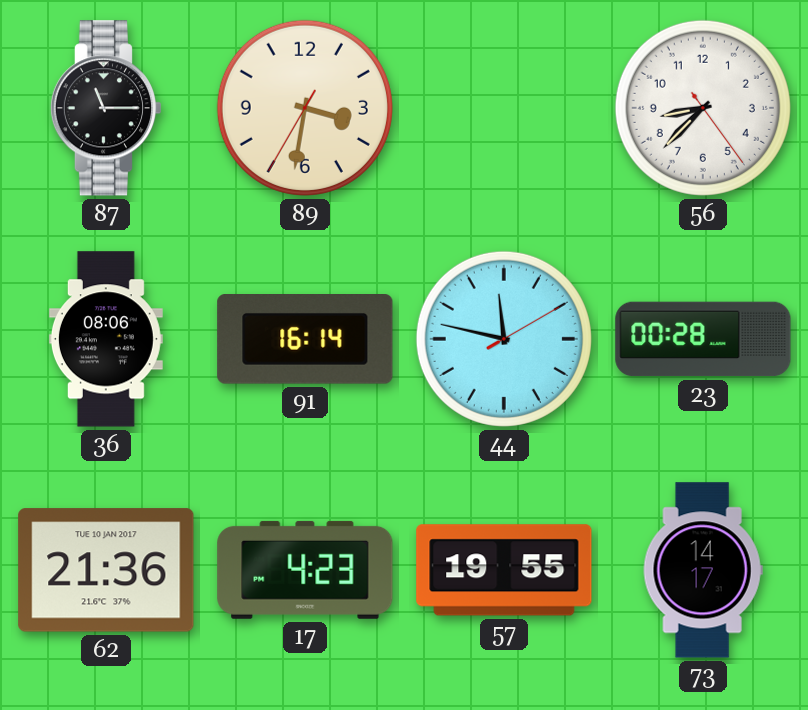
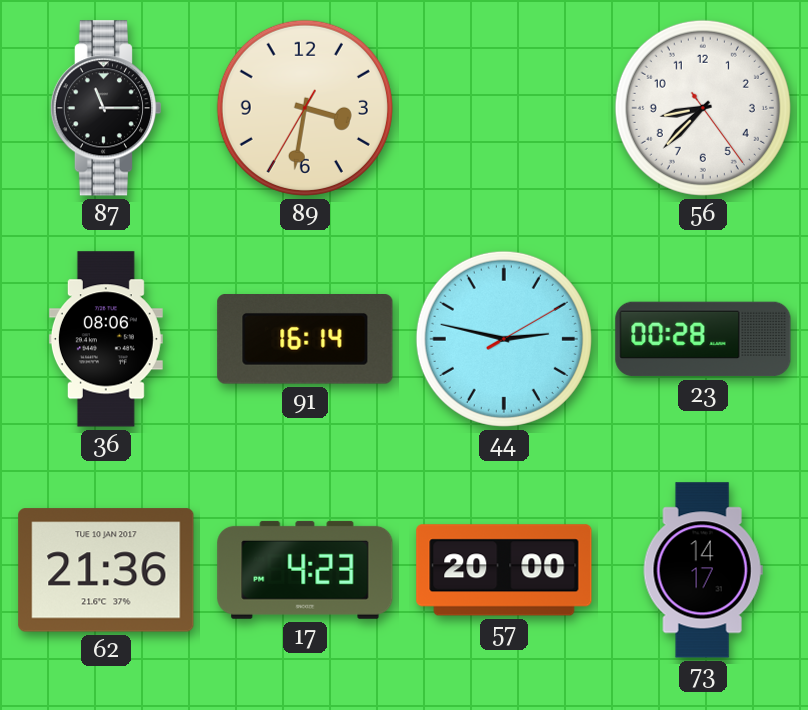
44: 11:47 -> 2:47
57: 19:55 -> 20:00
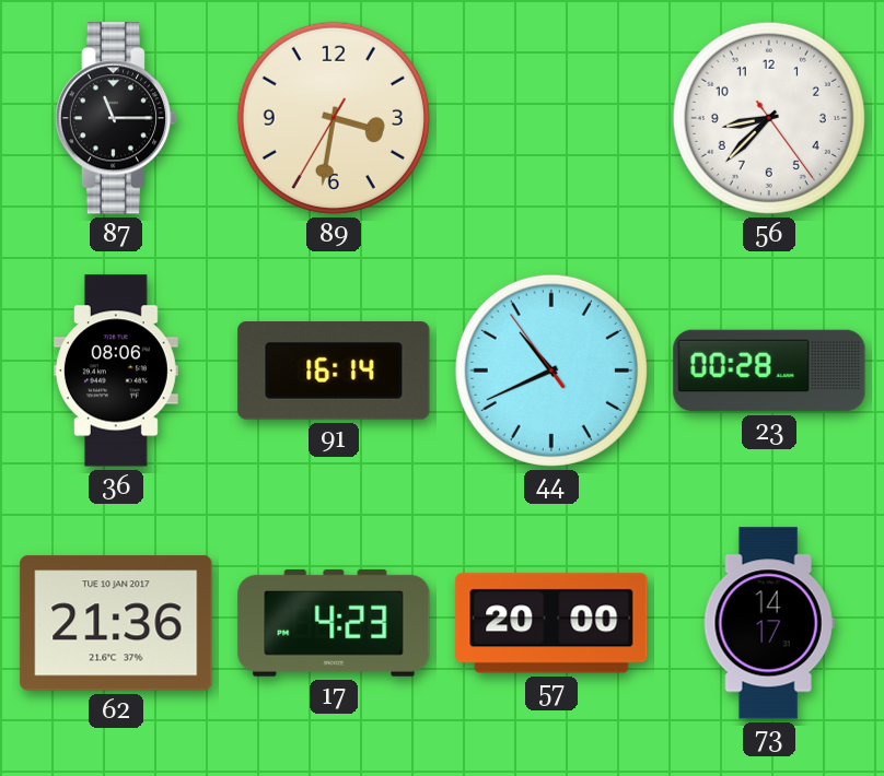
44: 2:47 -> 10:40
